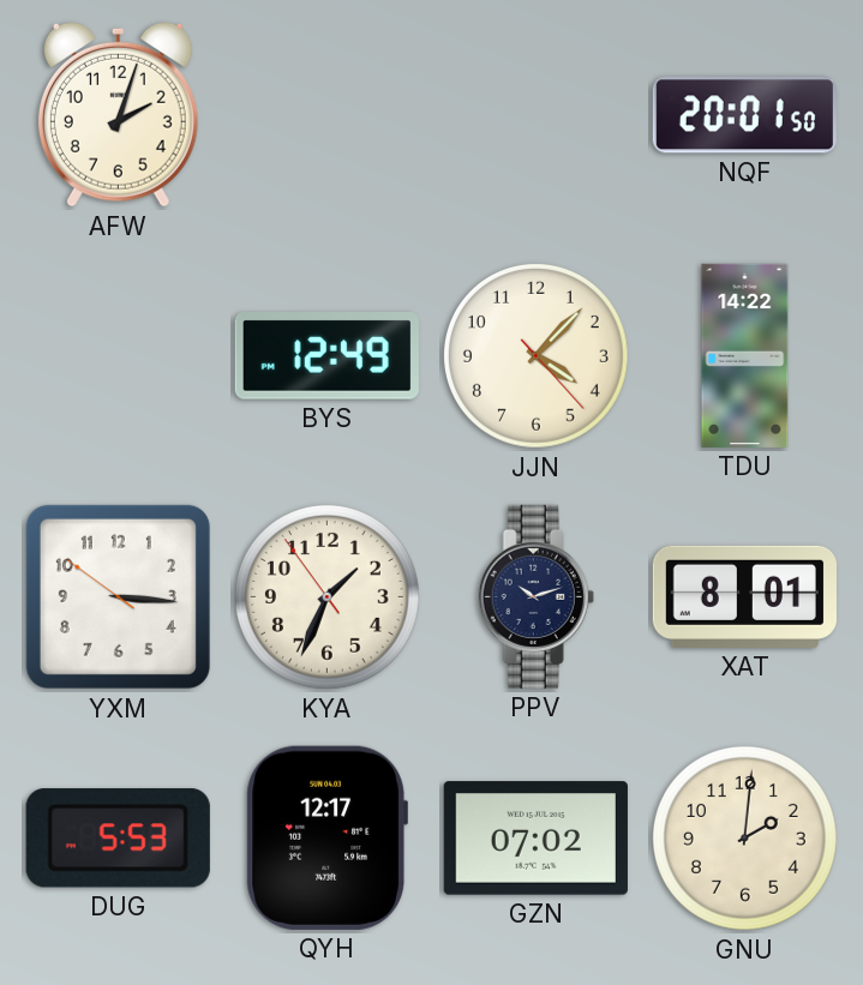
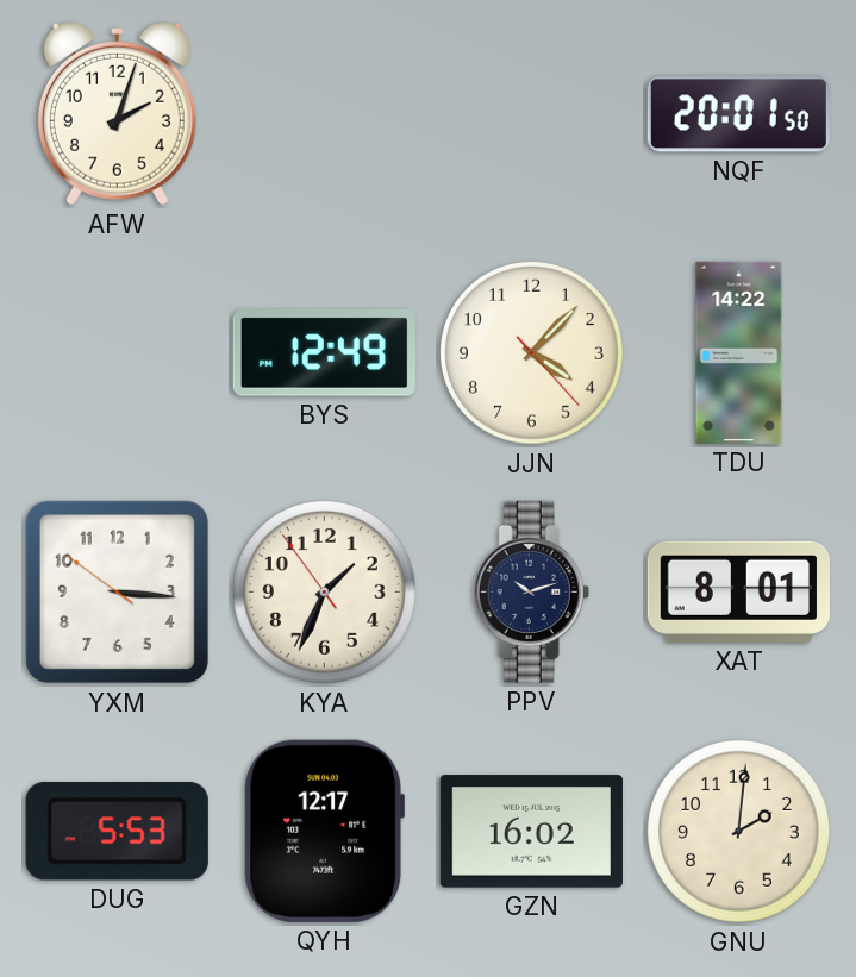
GZN: 07:02 -> 16:02
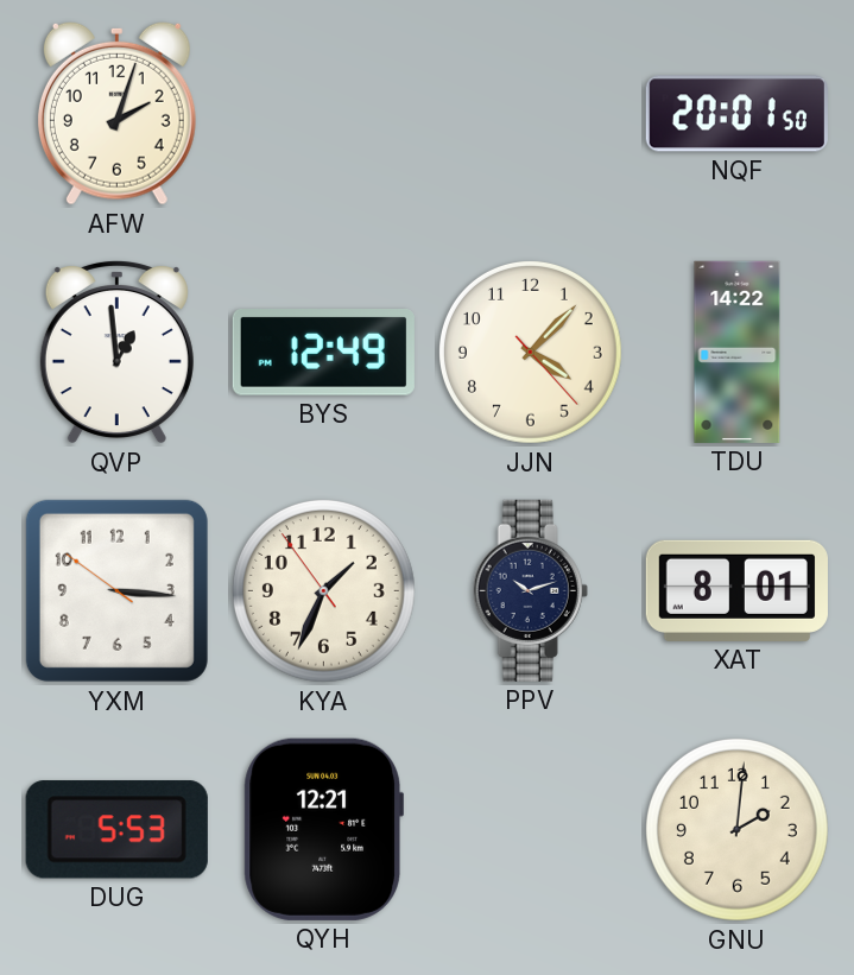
QVP: none -> 12:59
QYH: 12:17 -> 12:21
GZN: 16:02 -> none
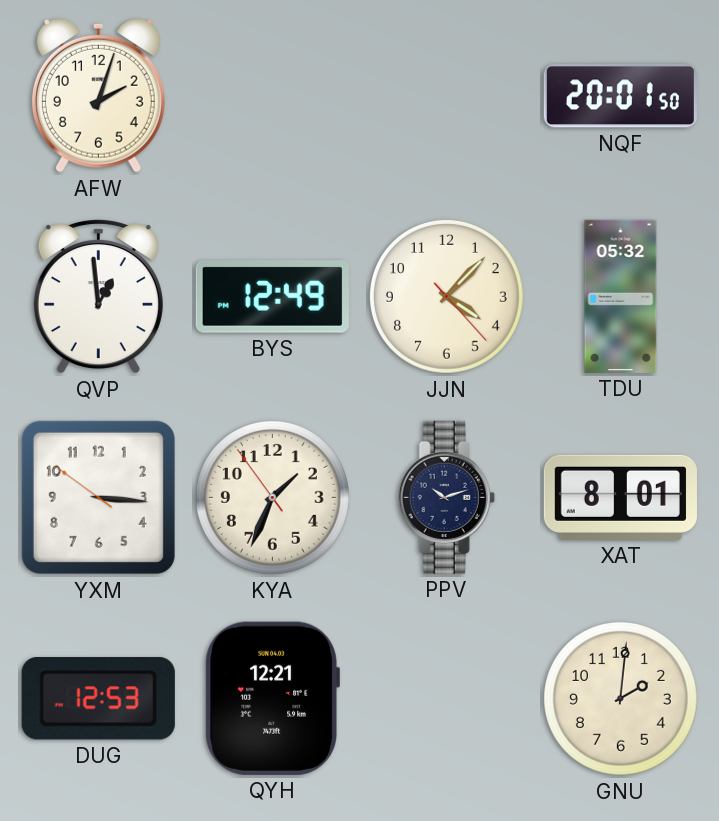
TDU: 14:22 -> 05:32
DUG: 5:53 -> 12:53
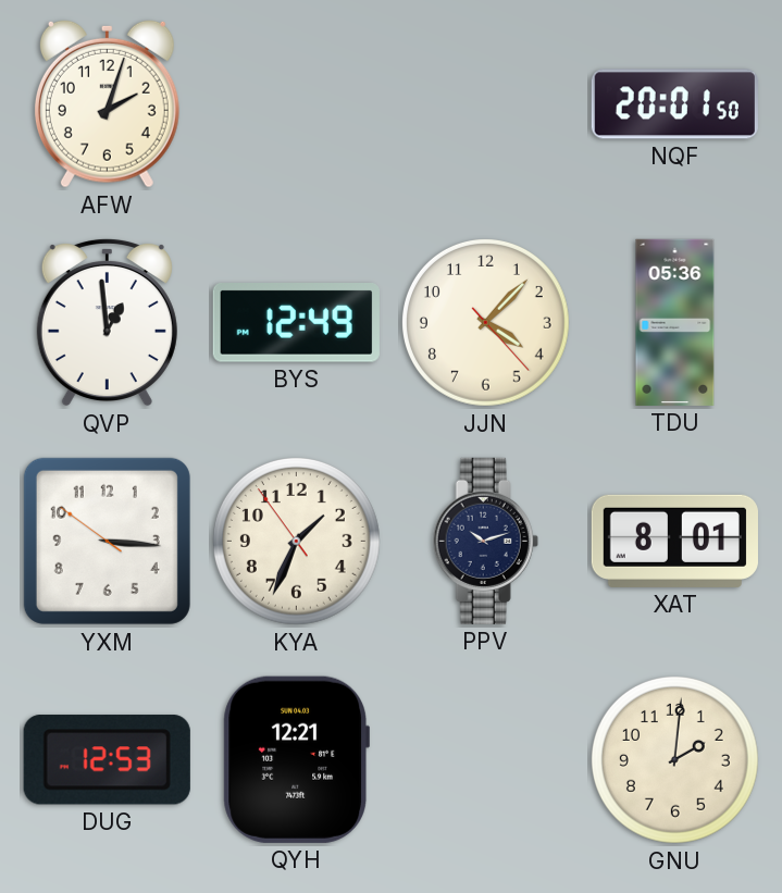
TDU: 05:32 -> 05:36
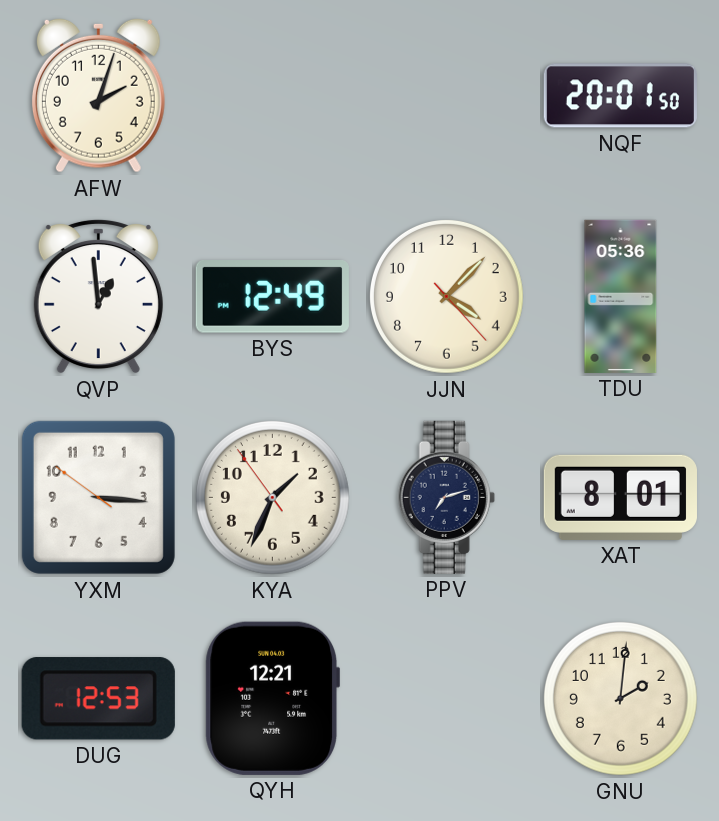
PPV: 10:12 -> 7:12
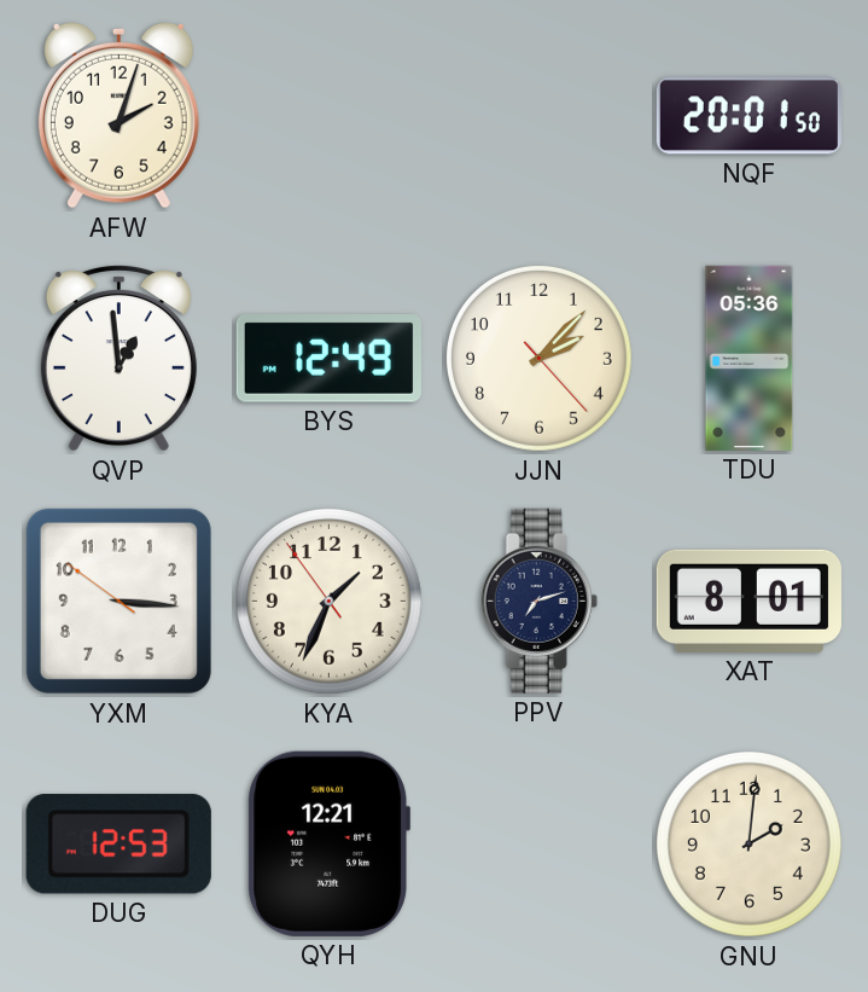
JJN: 4:07 -> 2:07
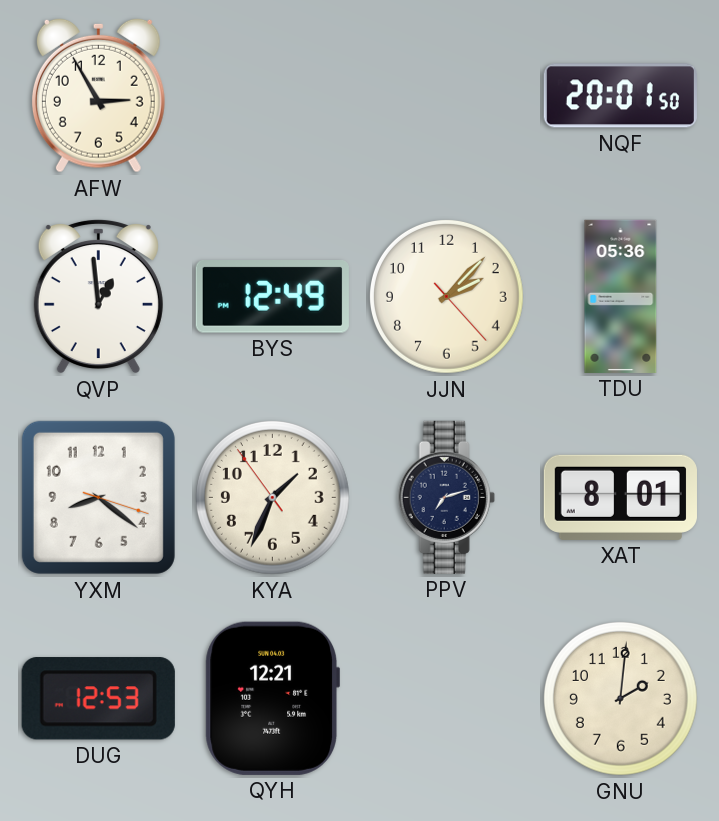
AFW: 2:03 -> 2:55
YXM: 3:15 -> 8:21
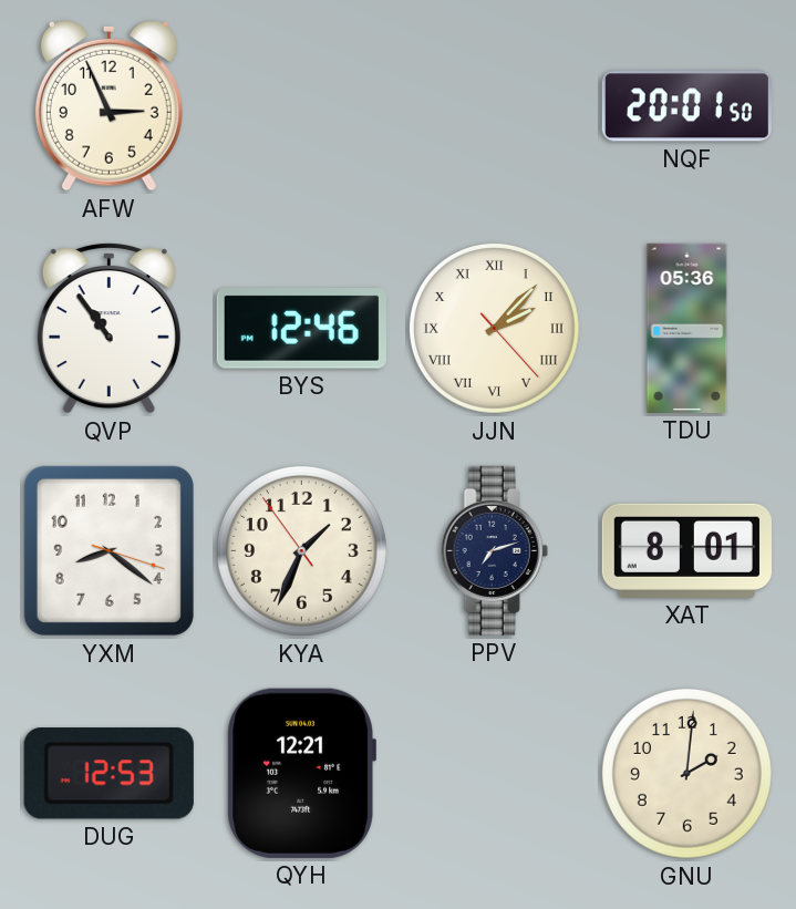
AFW: 2:55 -> 2:56
QVP: 12:59 -> 10:54
BYS: 12:49 -> 12:46
JJN numerals: Arabic -> Roman
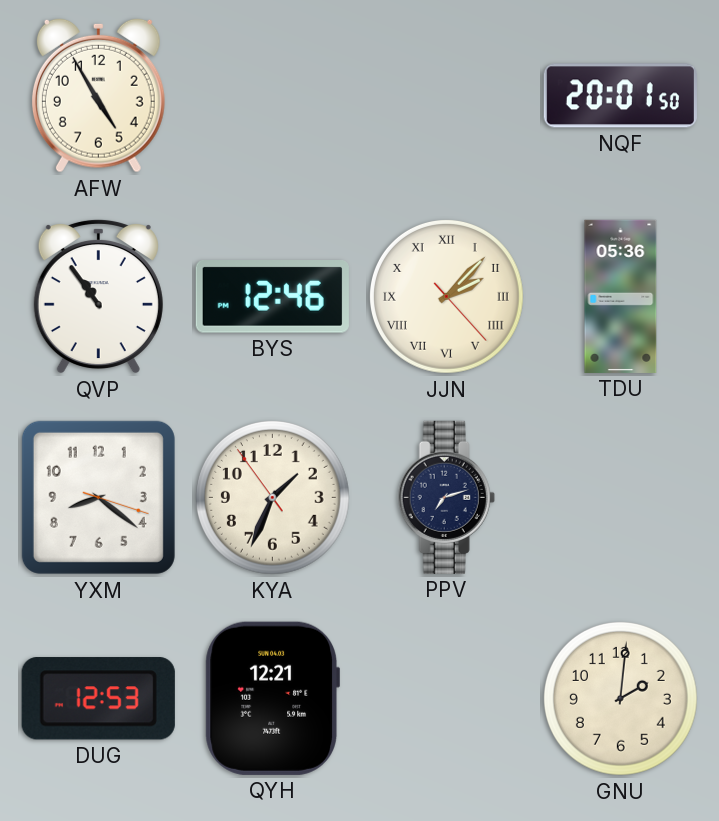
AFW: 2:56 -> 4:55
XAT: 8:01 -> none
